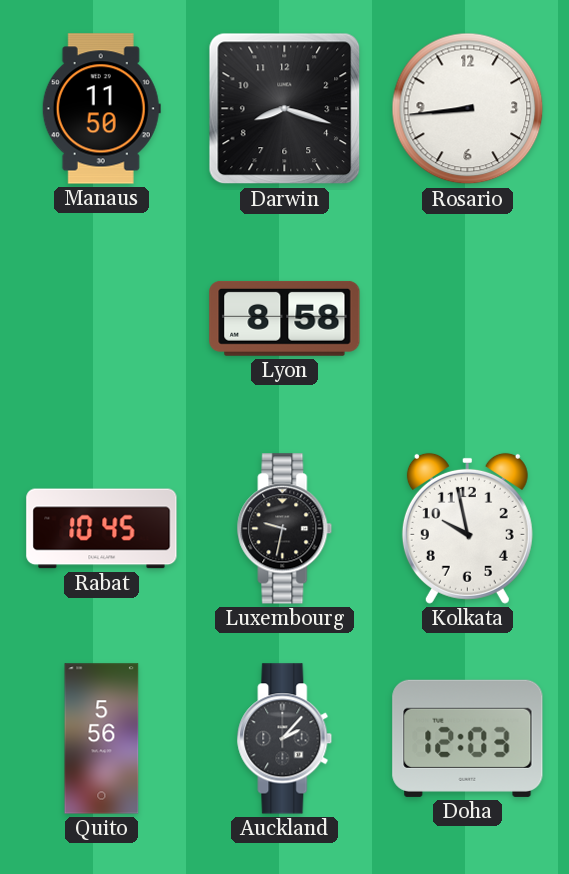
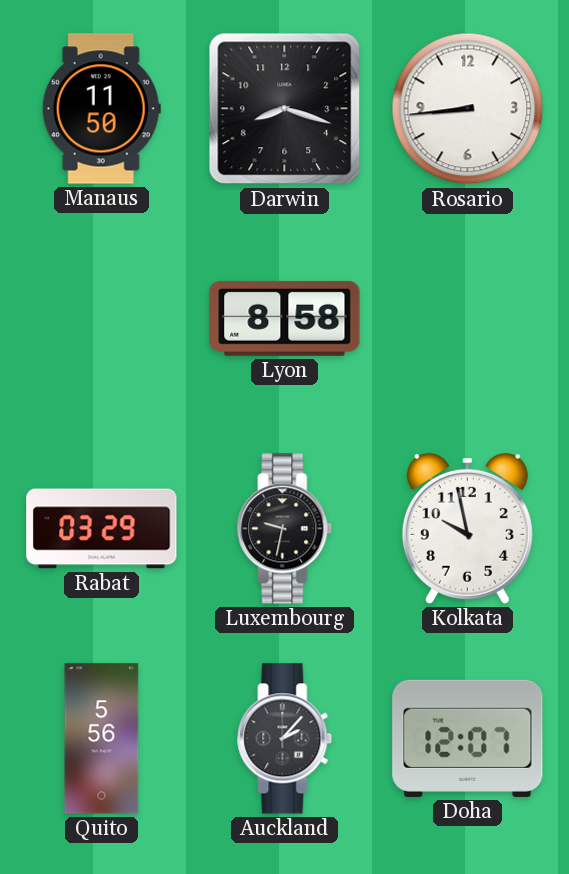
Rabat: 10:45 -> 03:29
Doha: 12:03 -> 12:07
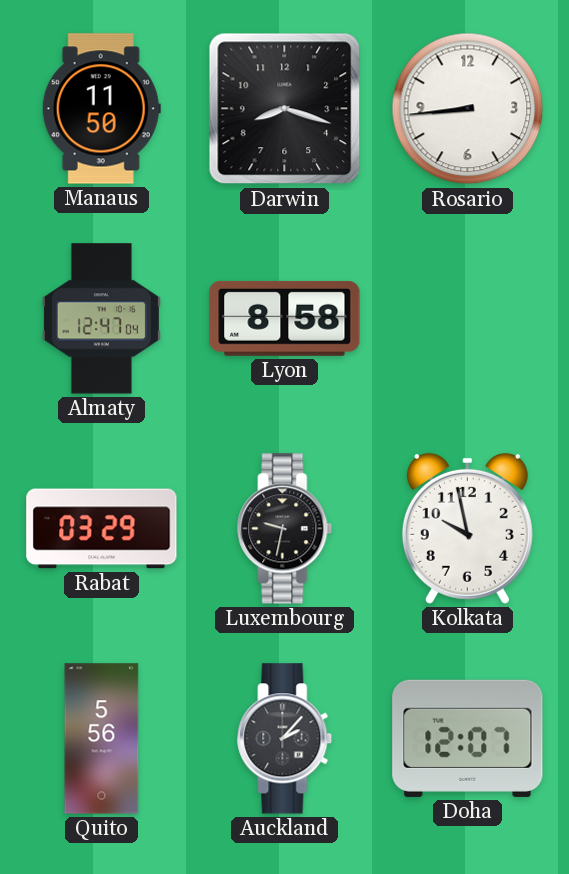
Almaty: none -> 12:47
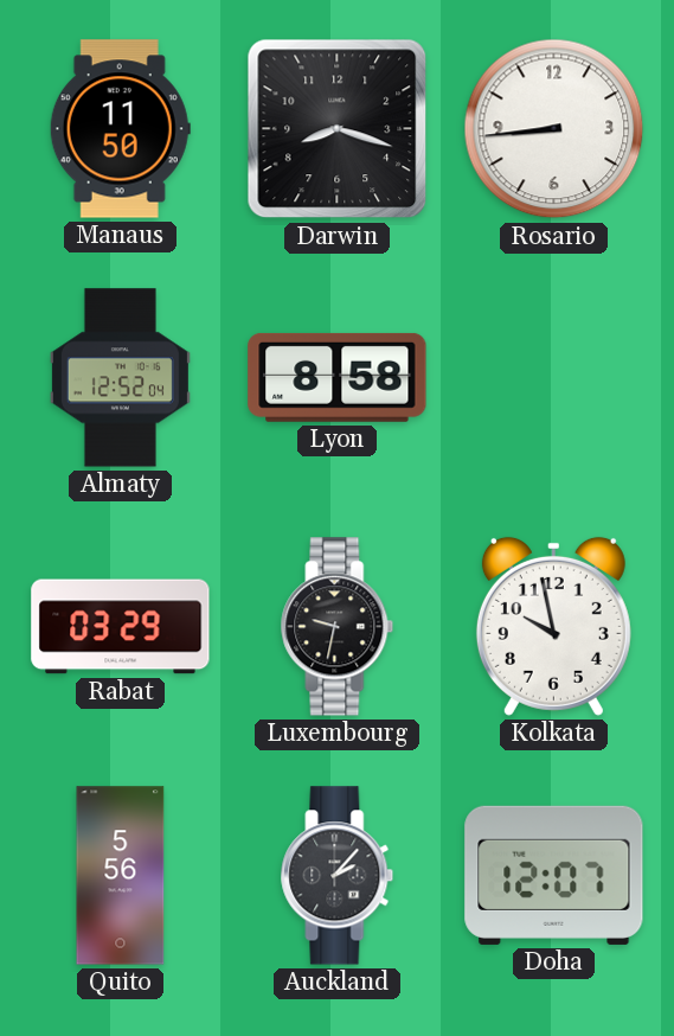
Almaty: 12:47 -> 12:52
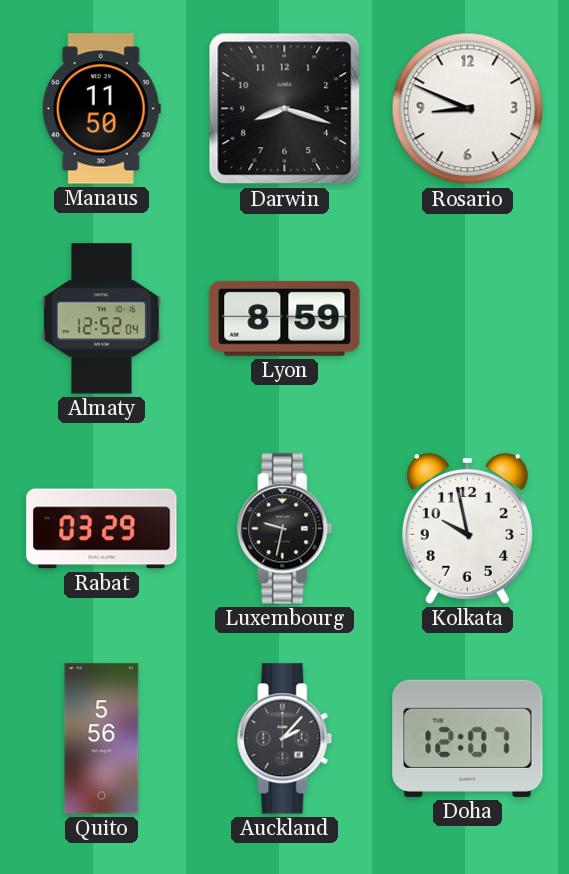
Rosario: 8:44 -> 8:49
Lyon: 8:58 -> 8:59
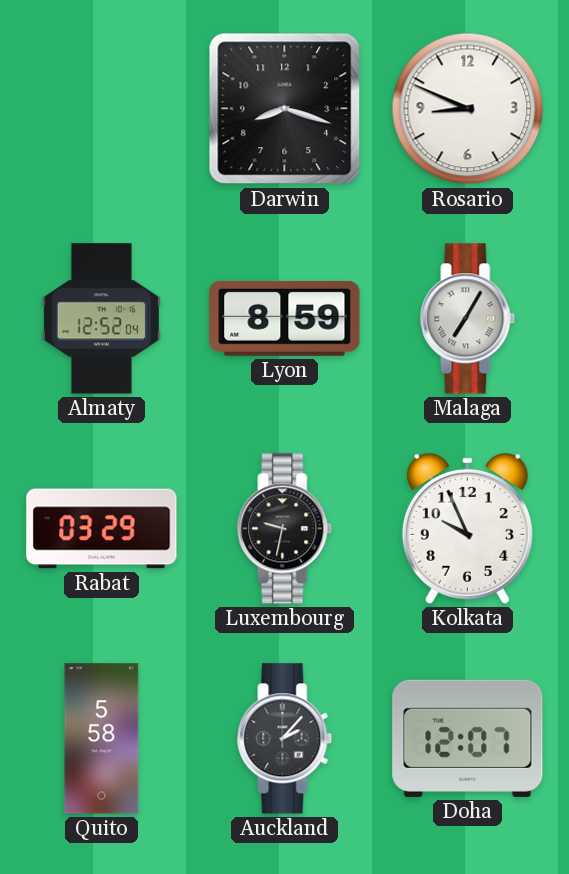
Manaus: 11:50 -> none
Malaga: none -> 7:05
Kolkata: 9:58 -> 9:56
Quito: 5:56 -> 5:58
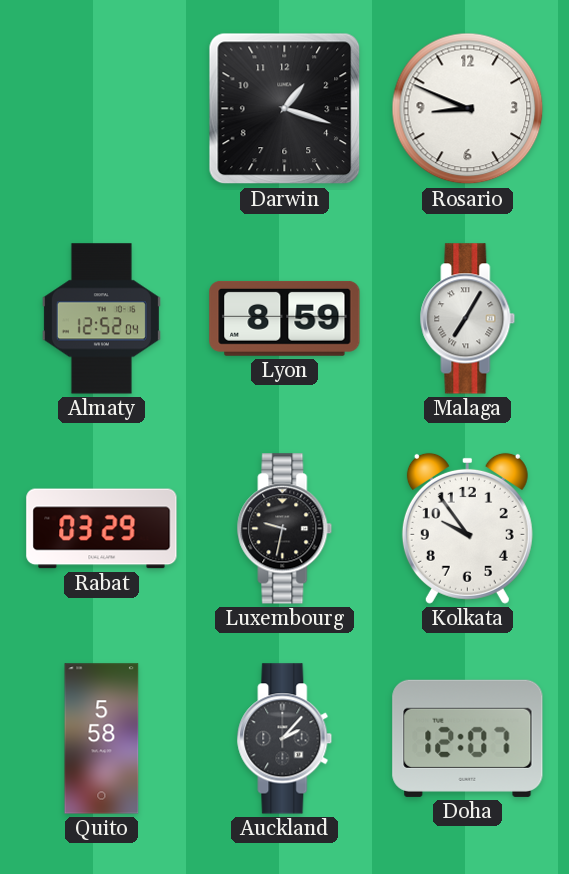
Darwin: 8:18 -> 1:18
Kolkata: 9:56 -> 9:54
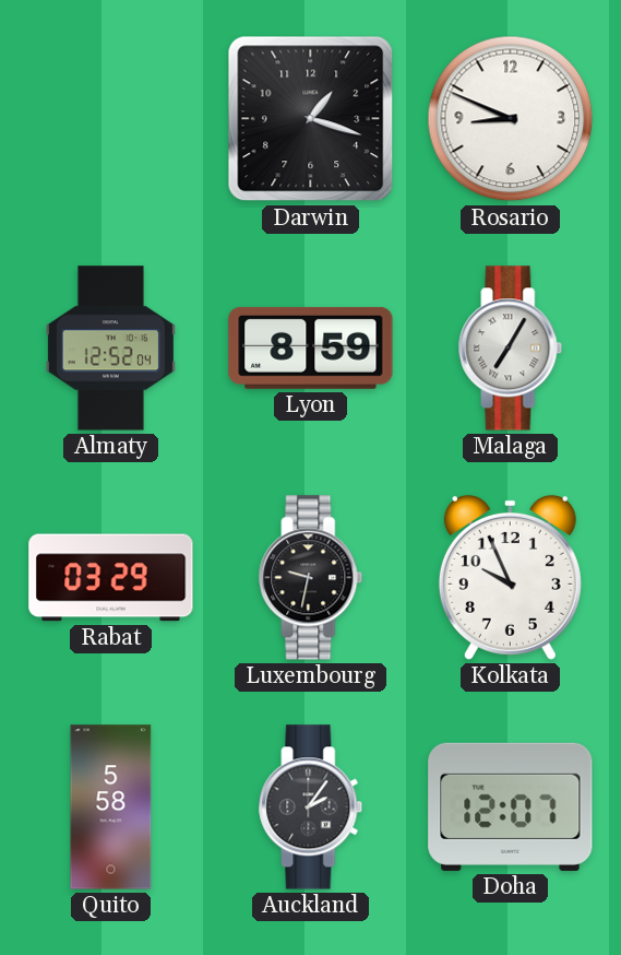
Kolkata: 9:54 -> 9:56
Auckland: 2:07 -> 2:06
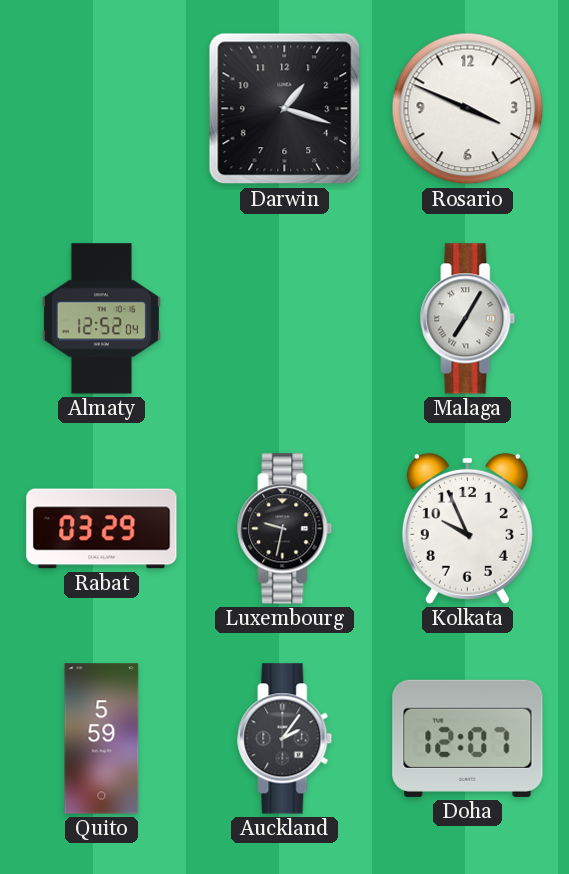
Rosario: 8:49 -> 3:49
Lyon: 8:59 -> none
Quito: 5:58 -> 5:59
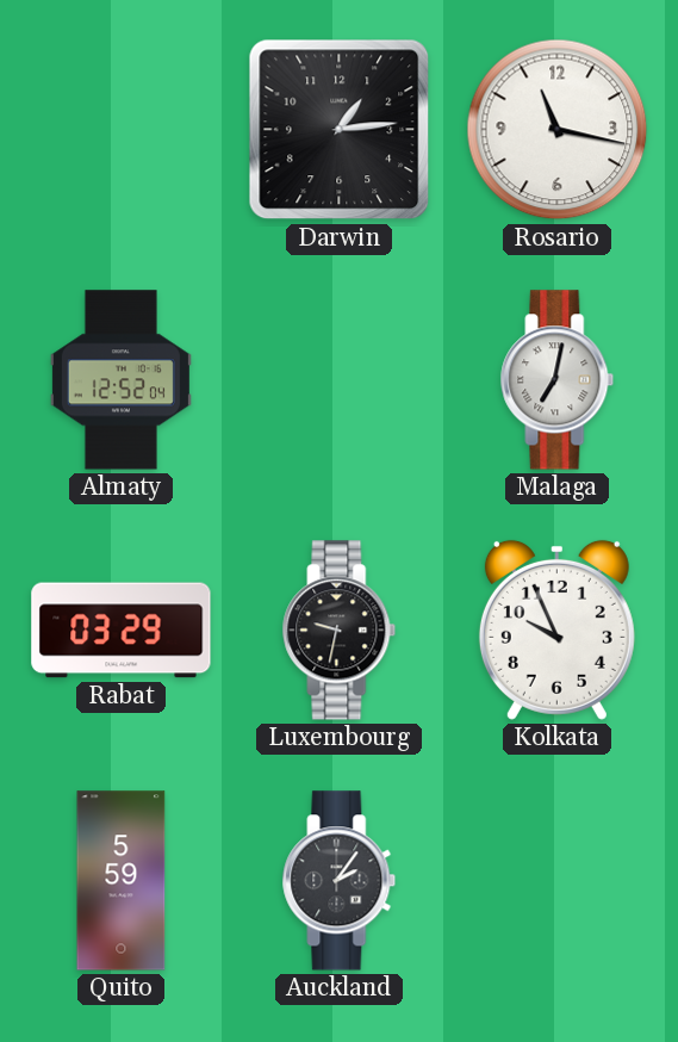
Darwin: 1:18 -> 1:14
Rosario: 3:49 -> 11:17
Malaga: 7:05 -> 7:02
Doha: 12:07 -> none
